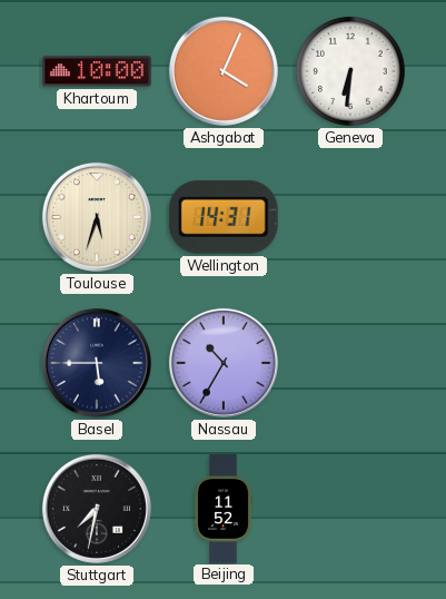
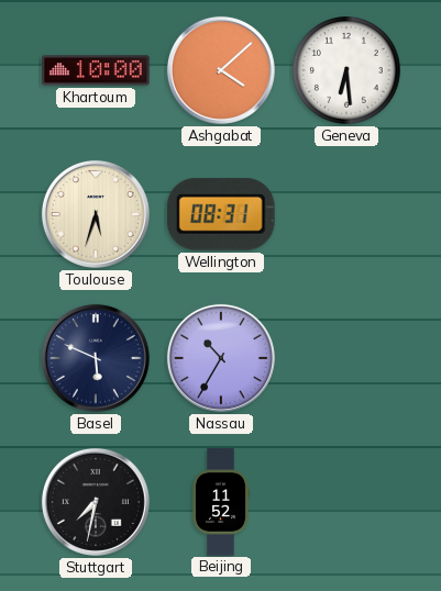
Ashgabat: 4:04 -> 4:08
Geneva: 6:31 -> 6:29
Wellington: 14:31 -> 08:31
Basel: 5:45 -> 5:49
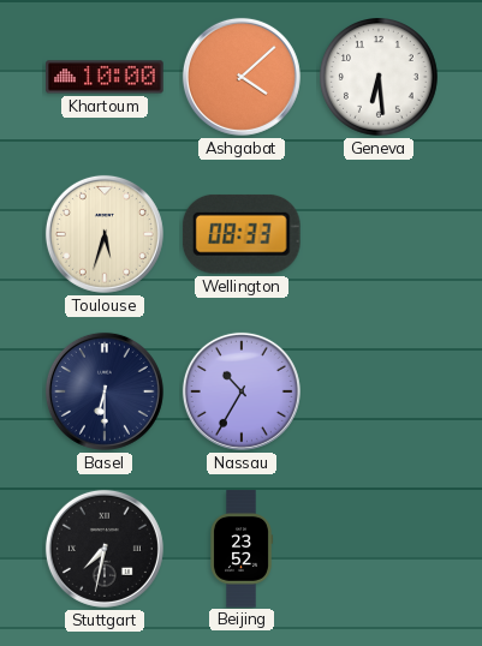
Wellington: 08:31 -> 08:33
Basel: 5:49 -> 6:30
Beijing: 11:52 -> 23:52
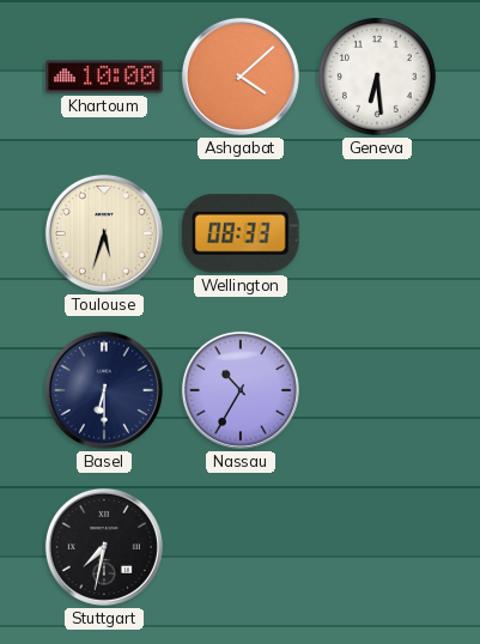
Beijing: 23:52 -> none
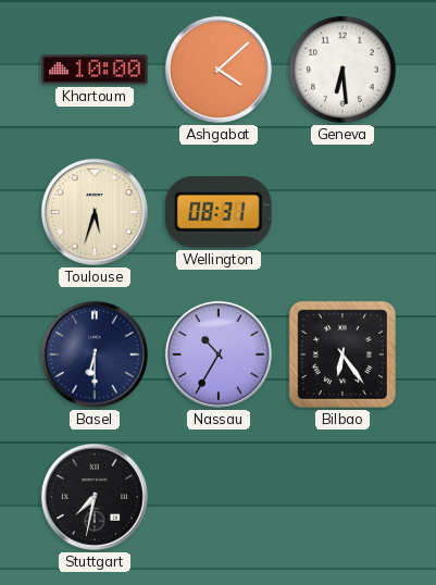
Wellington: 08:33 -> 08:31
Bilbao: none -> 6:24
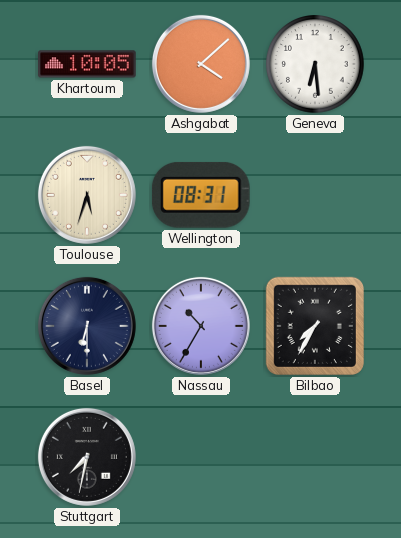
Khartoum: 10:00 -> 10:05
Bilbao: 6:24 -> 7:35
